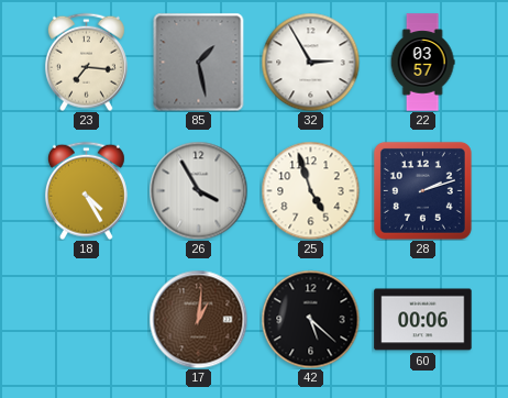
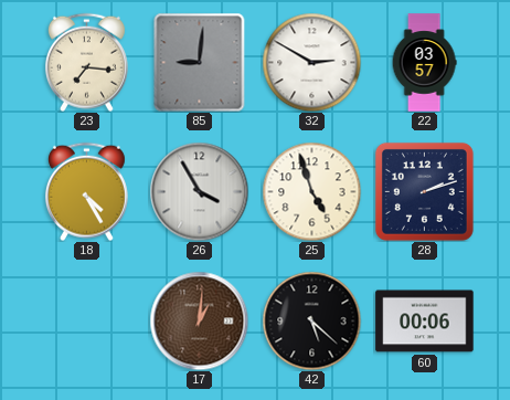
85: 1:28 -> 9:01
32: 2:55 -> 2:50
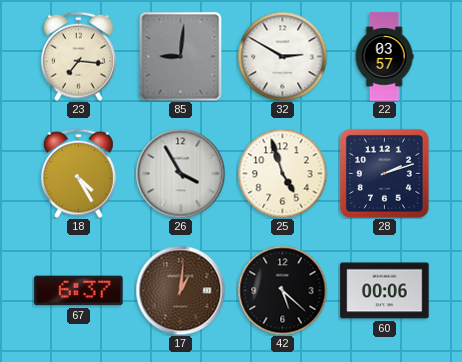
67: none -> 6:37
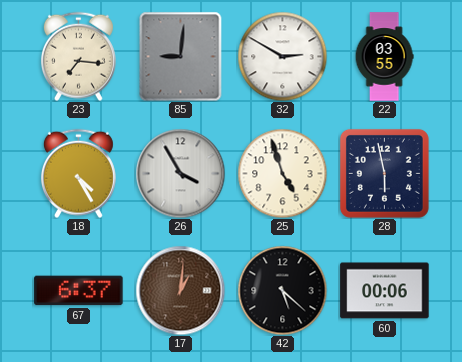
22: 03:57 -> 03:55
28: 2:12 -> 5:58
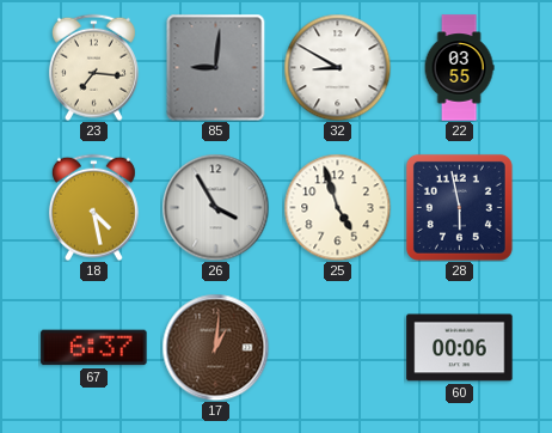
32: 2:50 -> 8:50
18: 4:25 -> 4:28
42: 5:22 -> none
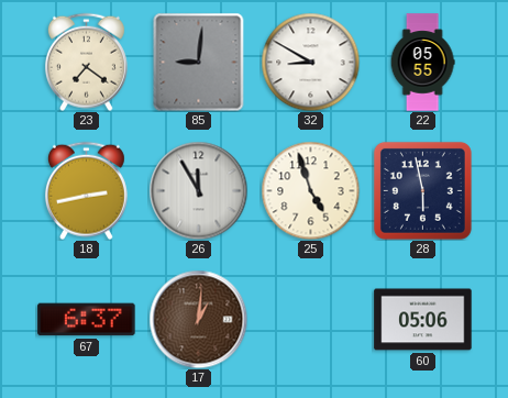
23: 7:16 -> 7:21
22: 03:55 -> 05:55
18: 4:28 -> 2:43
26: 3:55 -> 11:55
60: 00:06 -> 05:06
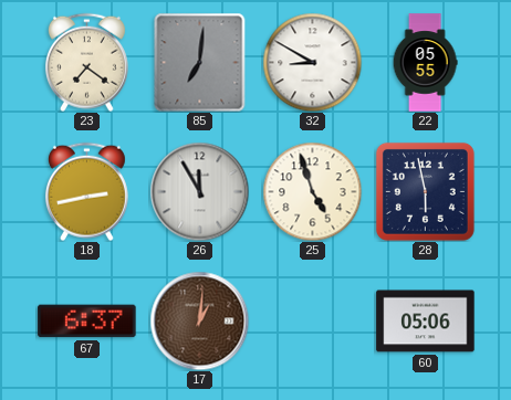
85: 9:01 -> 7:01
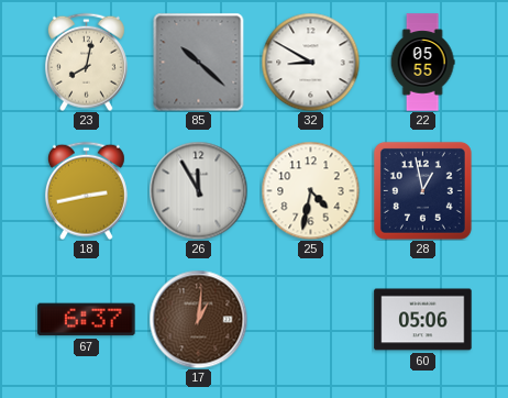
23: 7:21 -> 8:02
85: 7:01 -> 10:22
25: 4:57 -> 4:32
28: 5:58 -> 12:58
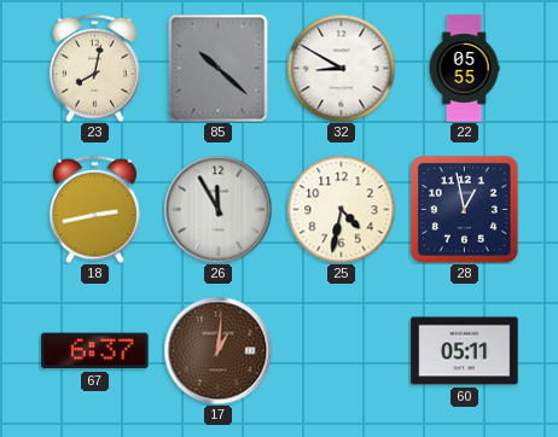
60: 05:06 -> 05:11
